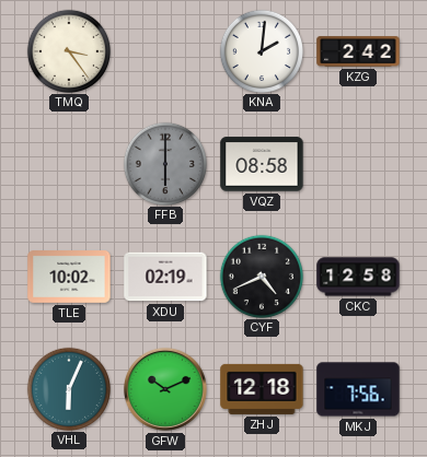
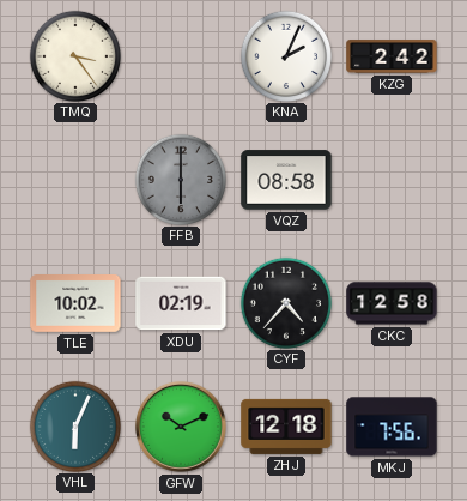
KNA: 2:01 -> 2:04
CYF: 4:41 -> 4:37
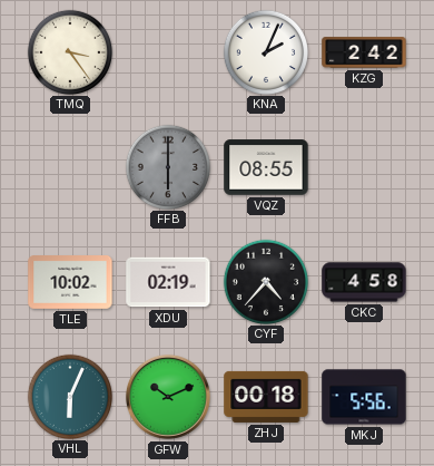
VQZ: 08:58 -> 08:55
CKC: 12:58 -> 4:58
ZHJ: 12:18 -> 00:18
MKJ: 7:56 -> 5:56
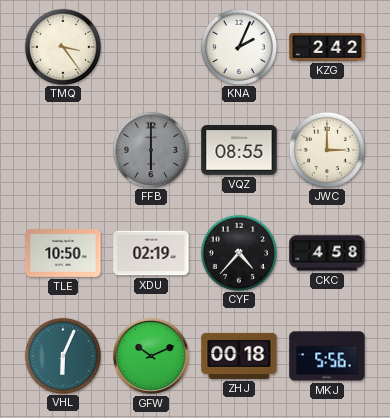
JWC: none -> 3:00
TLE: 10:02 -> 10:50
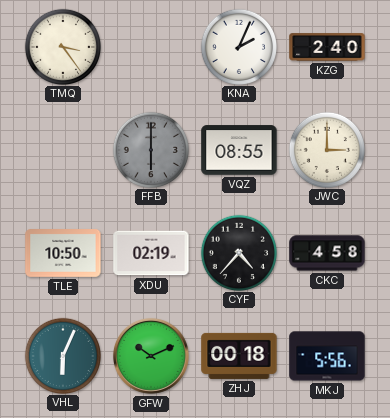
KZG: 2:42 -> 2:40
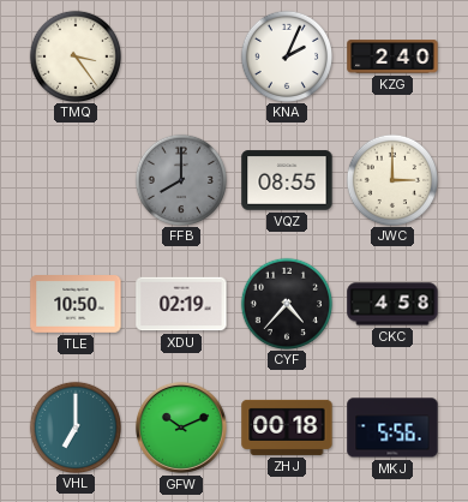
FFB: 6:00 -> 8:00
VHL: 6:04 -> 7:00
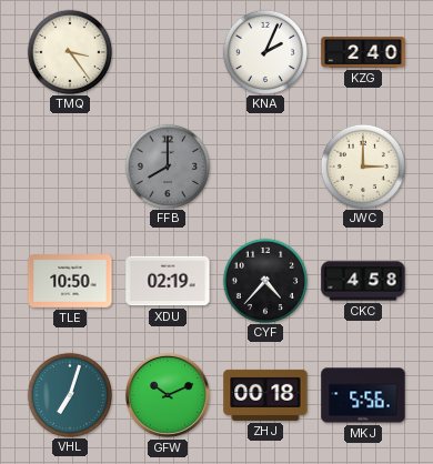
VQZ: 08:55 -> none
VHL: 7:00 -> 7:03
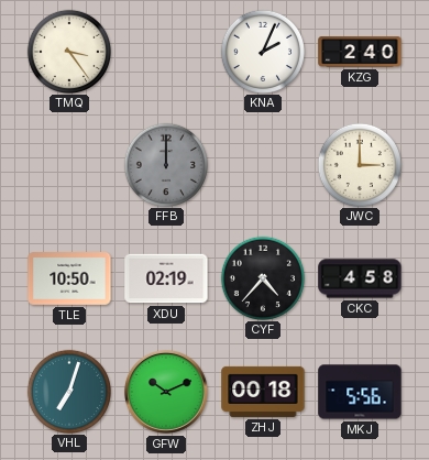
FFB: 8:00 -> 12:00
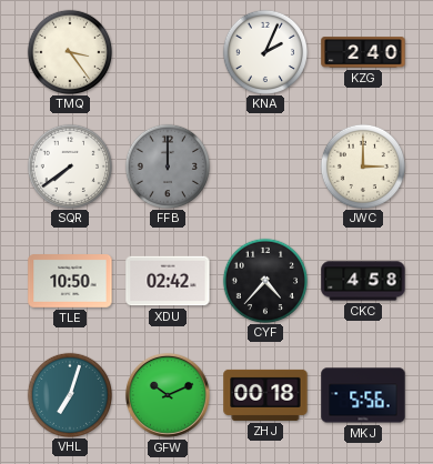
SQR: none -> 7:39
XDU: 02:19 -> 02:42
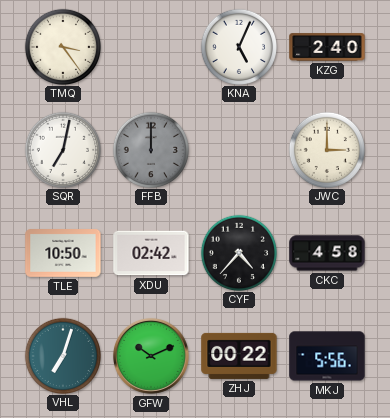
KNA: 2:04 -> 5:04
SQR: 7:39 -> 7:02
ZHJ: 00:18 -> 00:22
